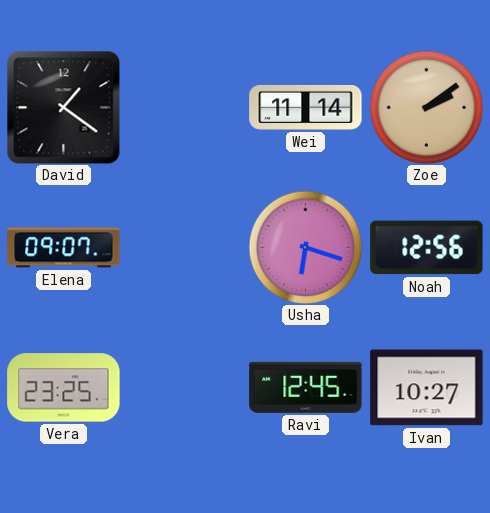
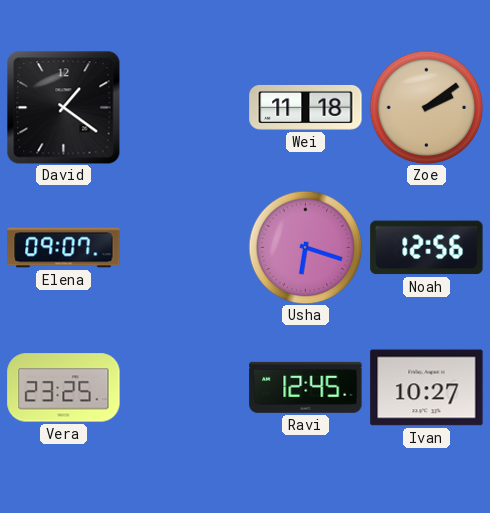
Wei: 11:14 -> 11:18
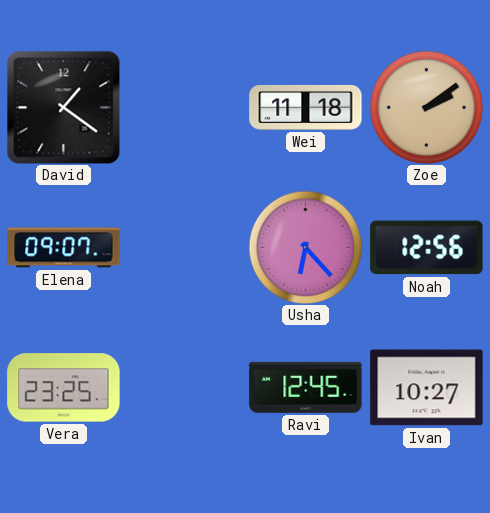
Usha: 6:18 -> 6:23
